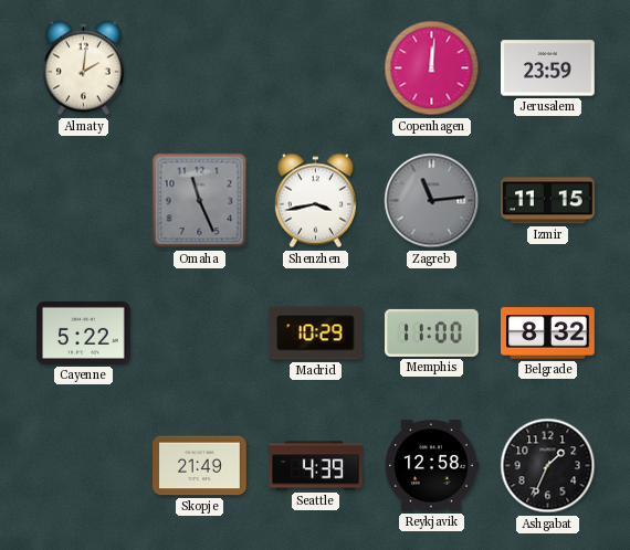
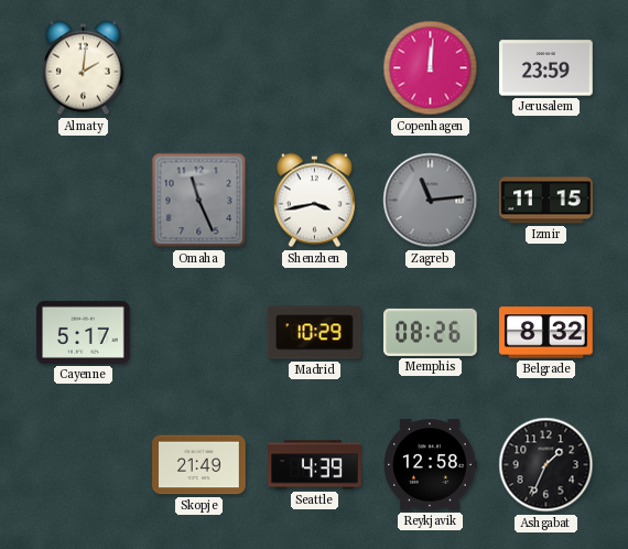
Cayenne: 5:22 -> 5:17
Memphis: 11:00 -> 08:26
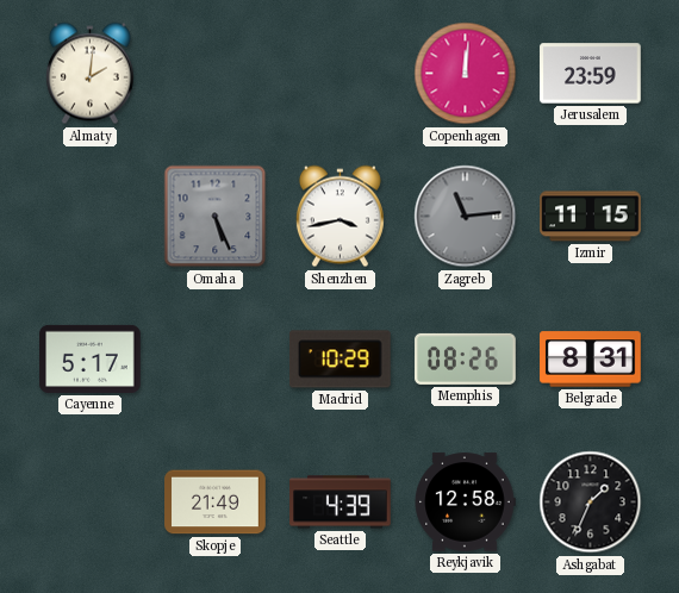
Omaha: 11:26 -> 5:26
Belgrade: 8:32 -> 8:31
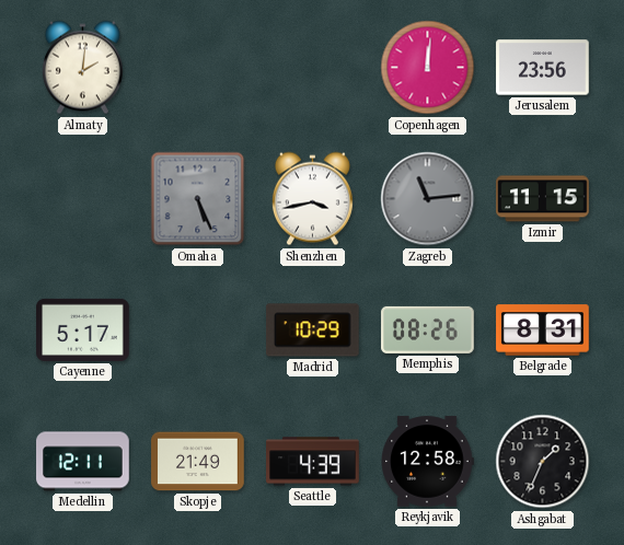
Jerusalem: 23:59 -> 23:56
Medellin: none -> 12:11
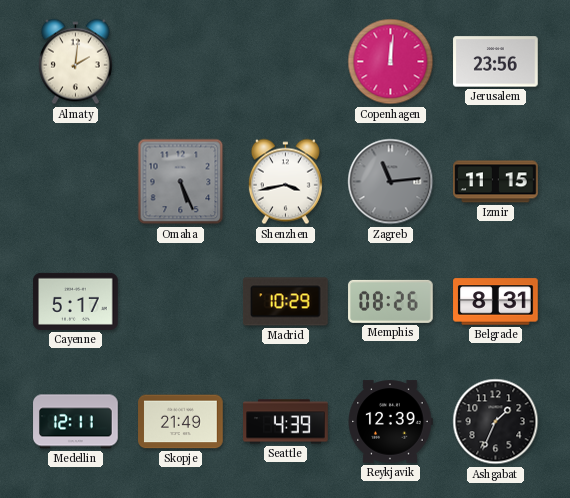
Reykjavik: 12:58 -> 12:39
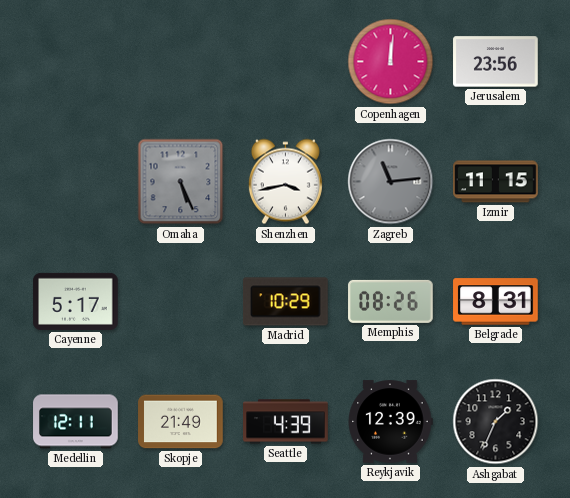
Almaty: 2:01 -> none
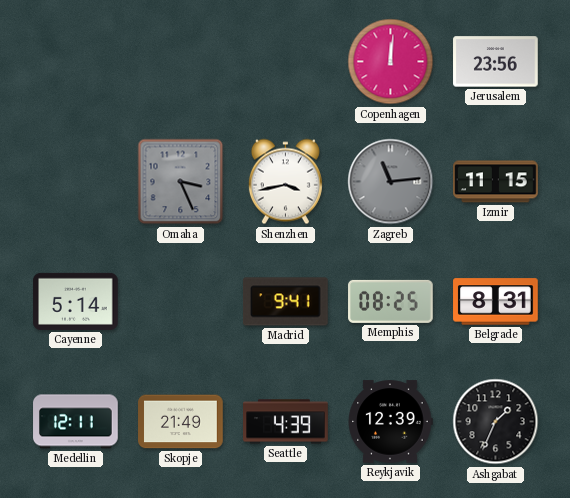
Omaha: 5:26 -> 3:26
Cayenne: 5:17 -> 5:14
Madrid: 10:29 -> 9:41
Memphis: 08:26 -> 08:25
